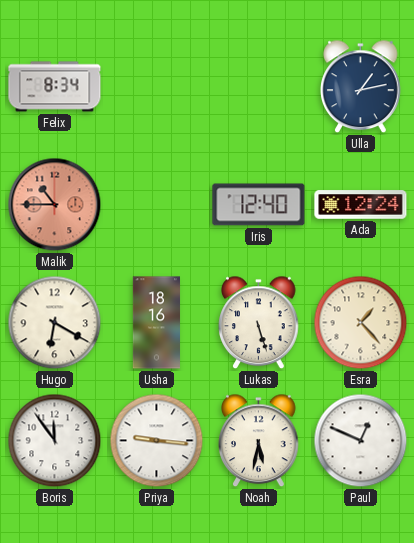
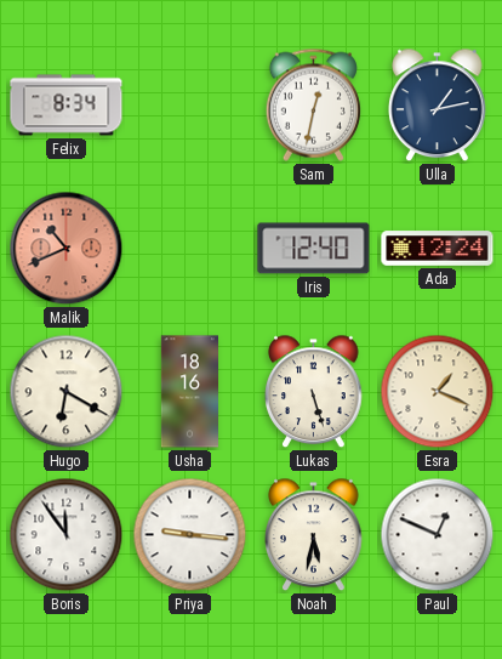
Sam: none -> 12:32
Malik: 10:45 -> 10:41
Esra: 1:23 -> 1:19
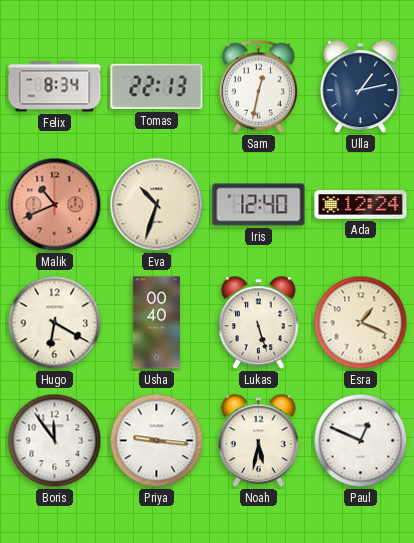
Tomas: none -> 22:13
Eva: none -> 10:33
Usha: 18:16 -> 00:40
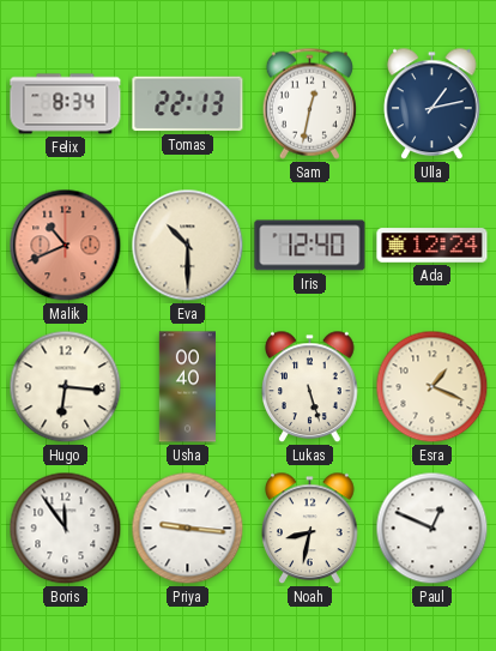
Eva: 10:33 -> 10:30
Hugo: 6:20 -> 6:16
Noah: 5:32 -> 8:32
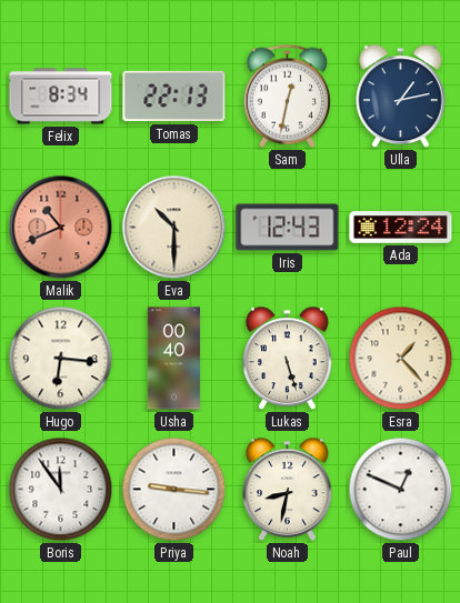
Iris: 12:40 -> 12:43
Esra: 1:19 -> 1:23
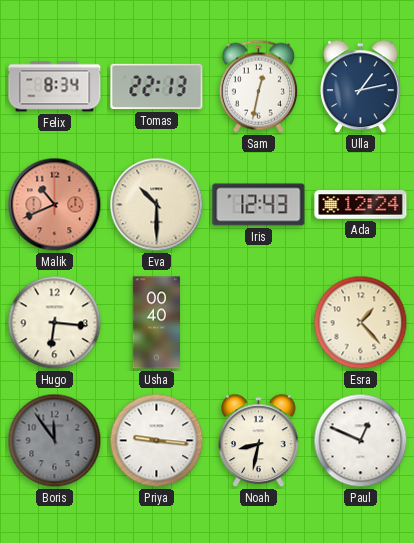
Lukas: 5:27 -> none
Boris dial: white -> grey
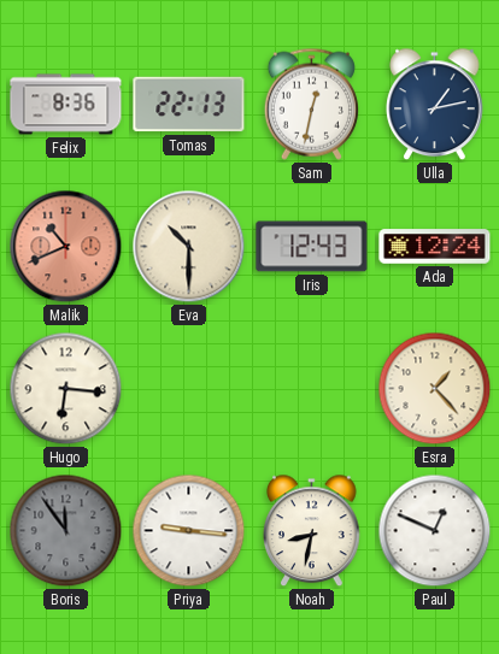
Felix: 8:34 -> 8:36
Usha: 00:40 -> none
